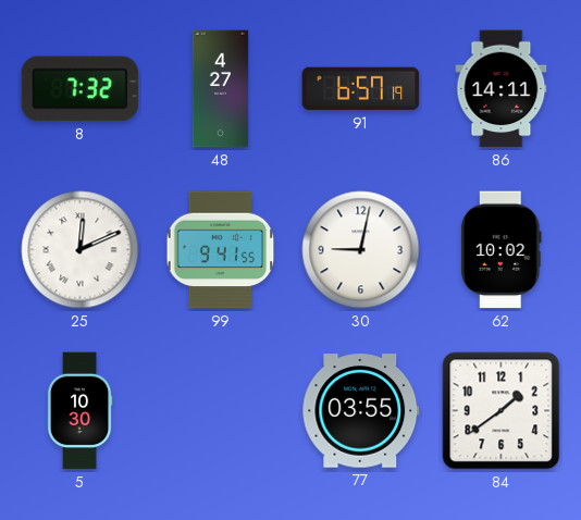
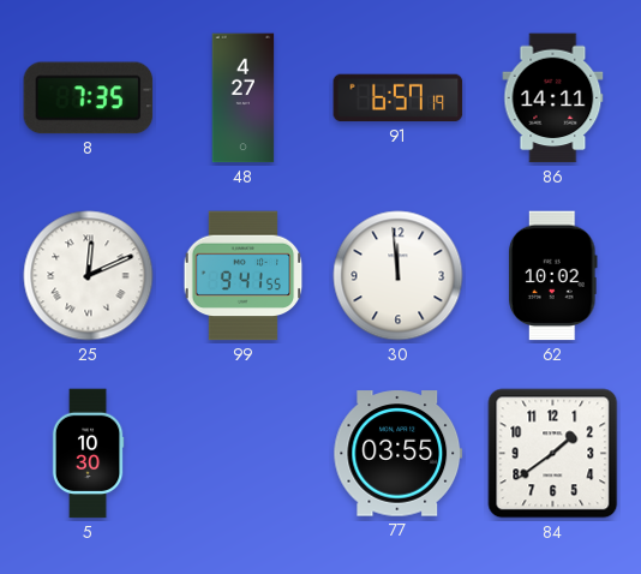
8: 7:32 -> 7:35
30: 9:02 -> 11:59
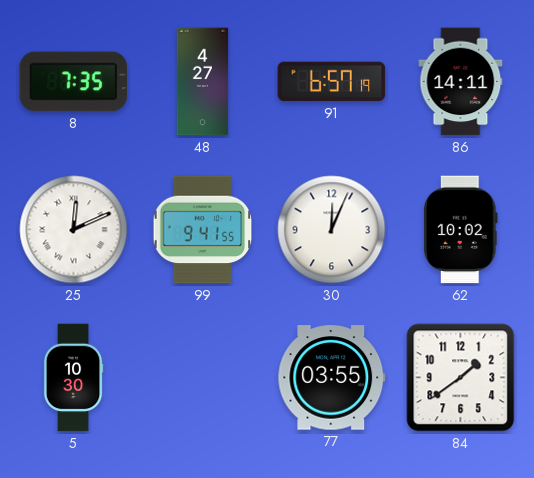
30: 11:59 -> 12:04
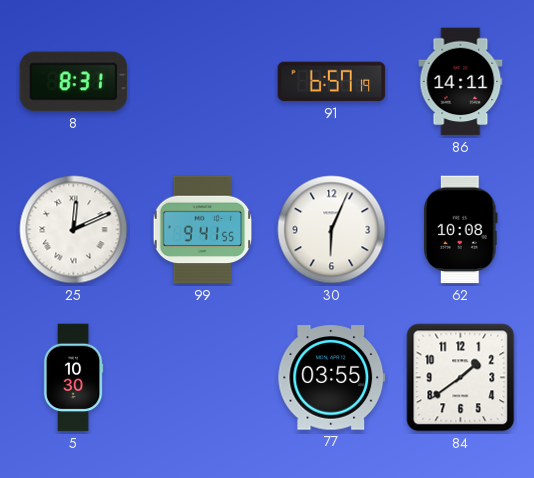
8: 7:35 -> 8:31
48: 4:27 -> none
30: 12:04 -> 6:04
62: 10:02 -> 10:08
